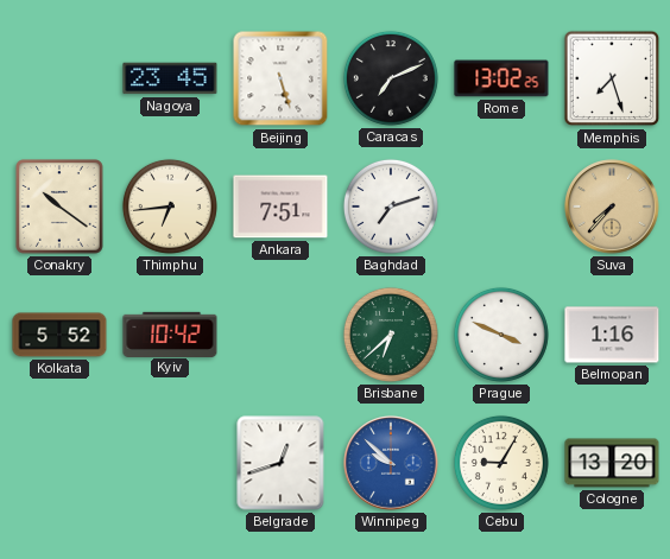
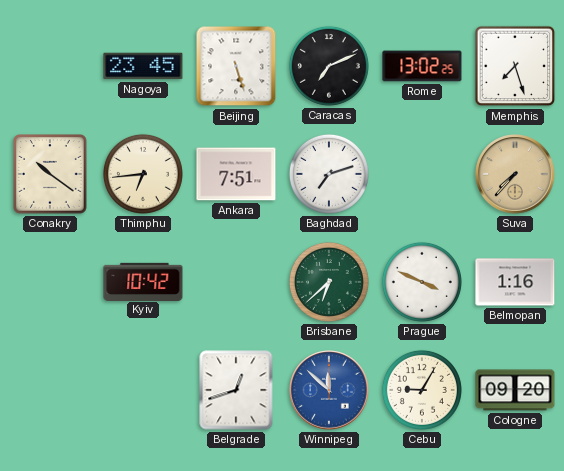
Kolkata: 5:52 -> none
Winnipeg: 9:52 -> 11:52
Cologne: 13:20 -> 09:20
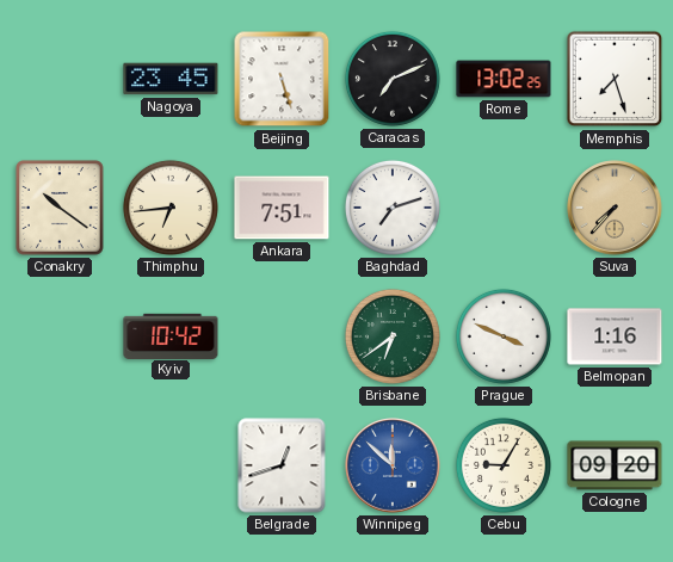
Brisbane: 6:38 -> 6:39
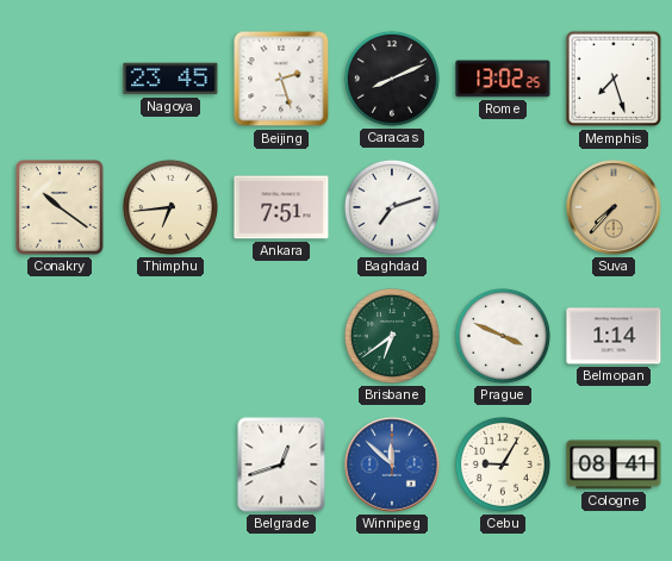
Beijing: 5:27 -> 2:27
Caracas: 7:11 -> 8:11
Kyiv: 10:42 -> none
Belmopan: 1:16 -> 1:14
Cologne: 09:20 -> 08:41
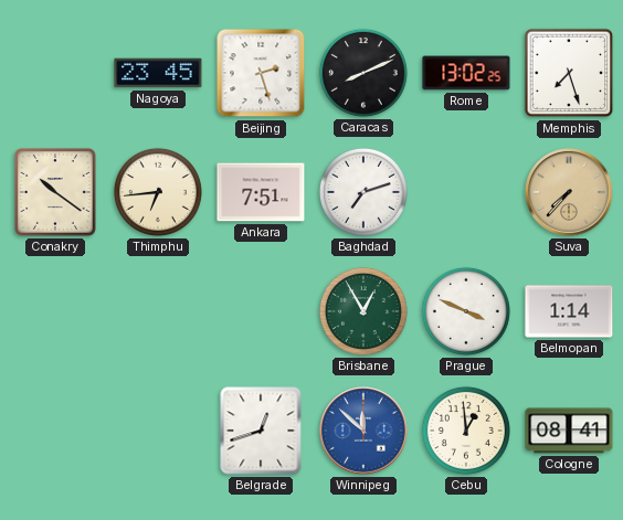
Brisbane: 6:39 -> 12:55
Cebu: 9:05 -> 12:59
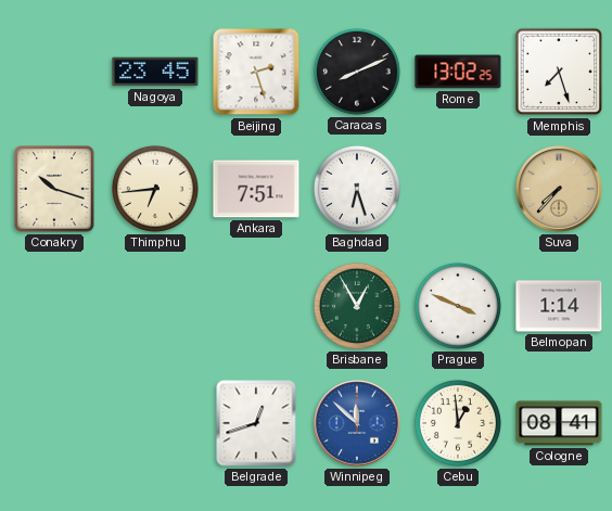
Conakry: 10:21 -> 10:18
Baghdad: 7:12 -> 6:27
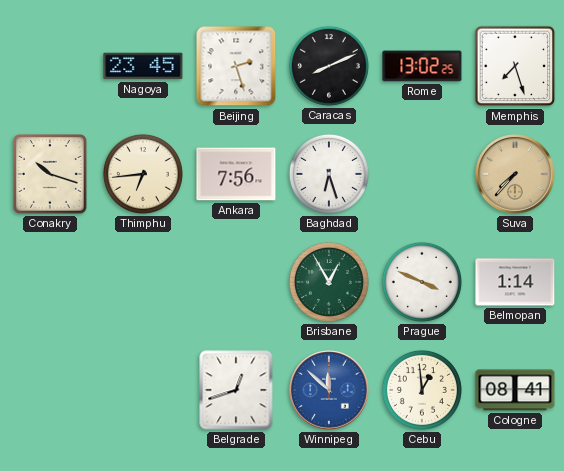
Ankara: 7:51 -> 7:56
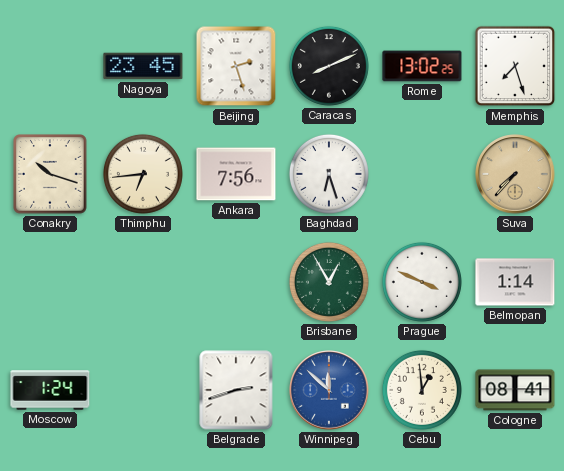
Moscow: none -> 1:24
Belgrade: 12:42 -> 2:42
